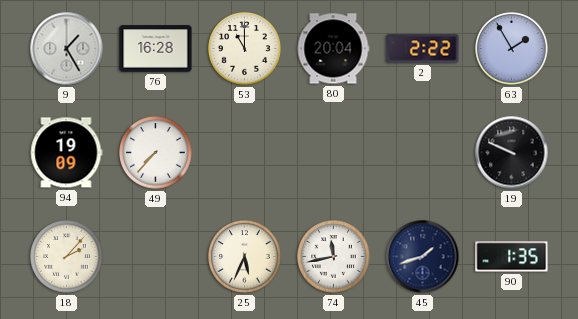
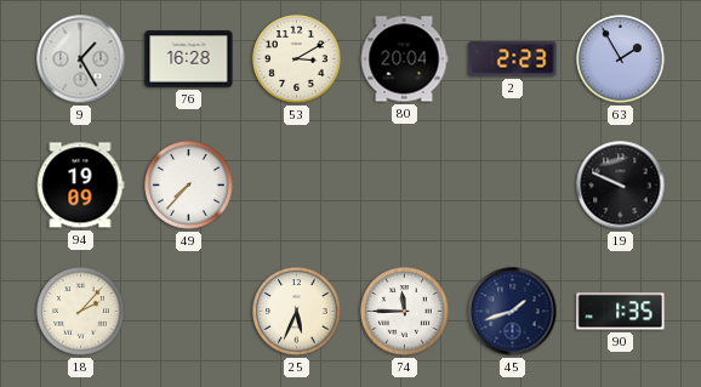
53: 11:00 -> 3:10
2: 2:22 -> 2:23
74: 11:43 -> 11:45
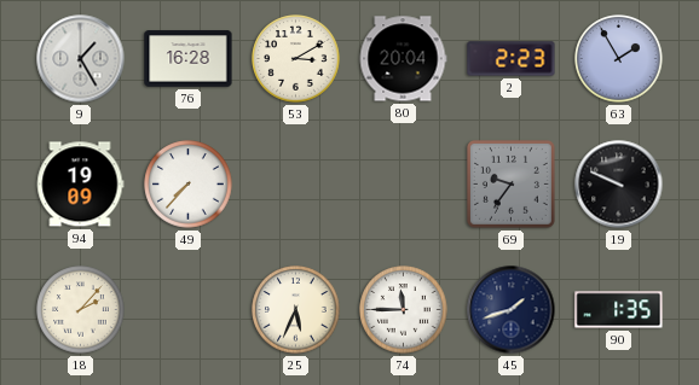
69: none -> 9:36
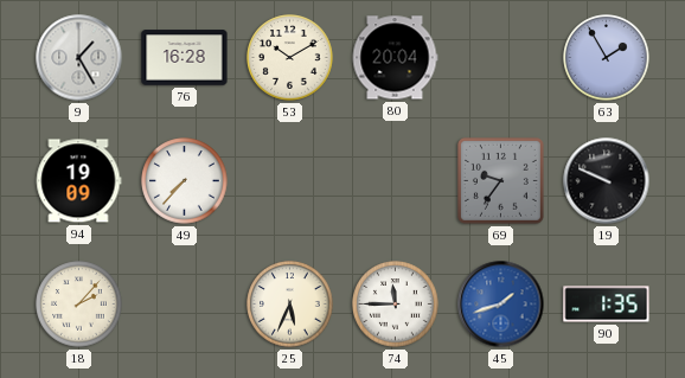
53: 3:10 -> 10:10
2: 2:23 -> none
45 dial: navy -> blue
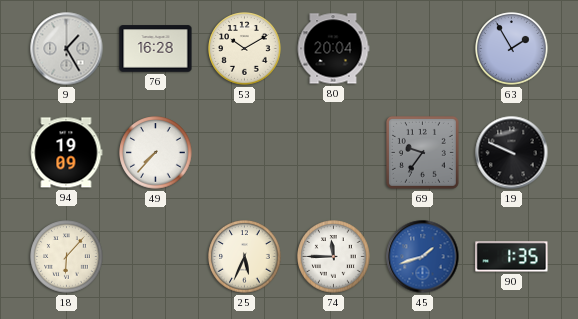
18: 2:07 -> 6:07
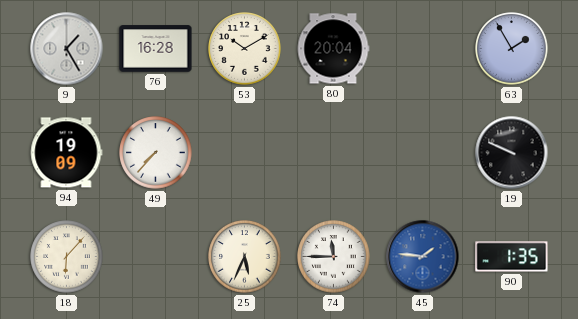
69: 9:36 -> none
45: 1:42 -> 1:46
